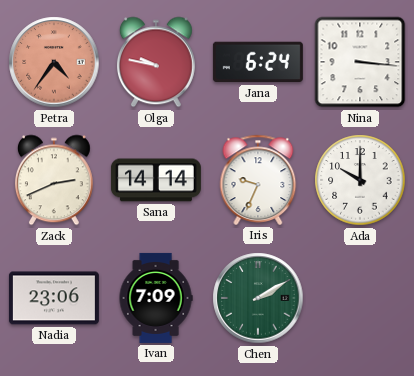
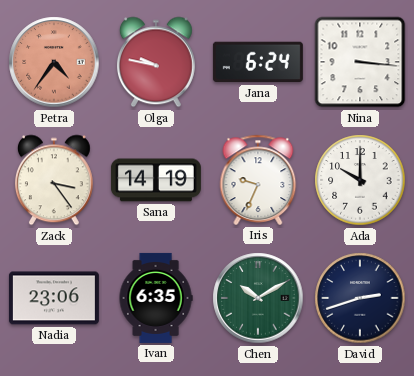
Zack: 2:41 -> 3:24
Sana: 14:14 -> 14:19
Ivan: 7:09 -> 6:35
Chen: 2:10 -> 10:10
David: none -> 2:42
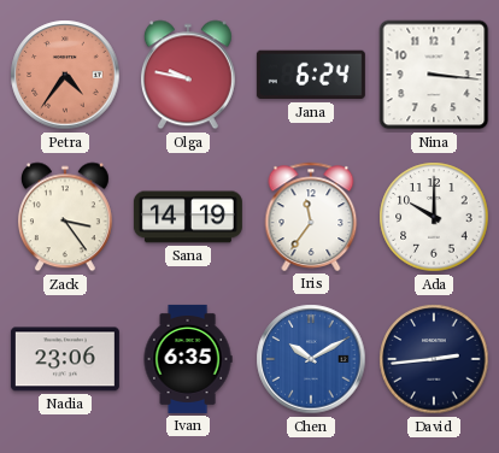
Iris: 9:34 -> 11:36
Chen dial: green -> blue
David: 2:42 -> 2:44
